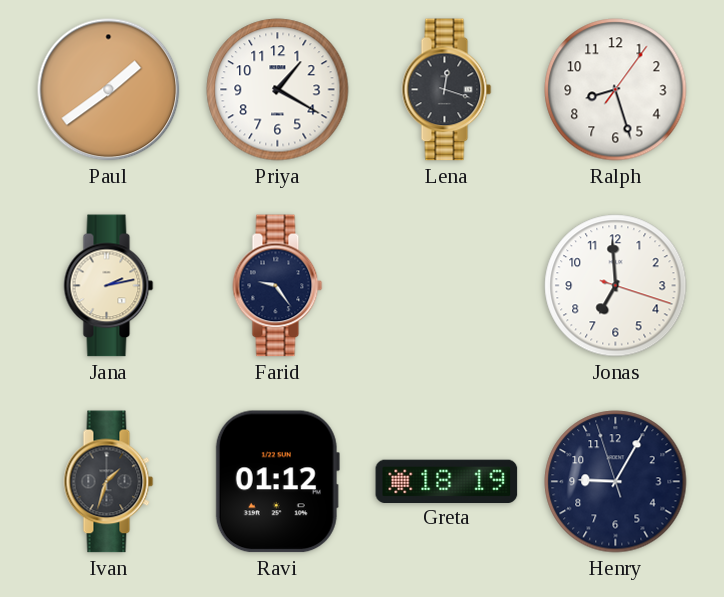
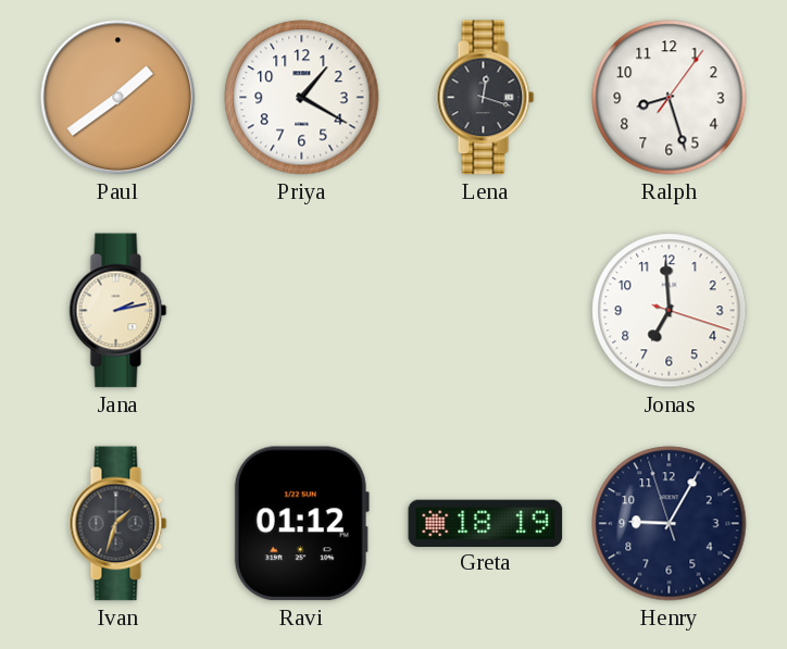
Farid: 9:24 -> none
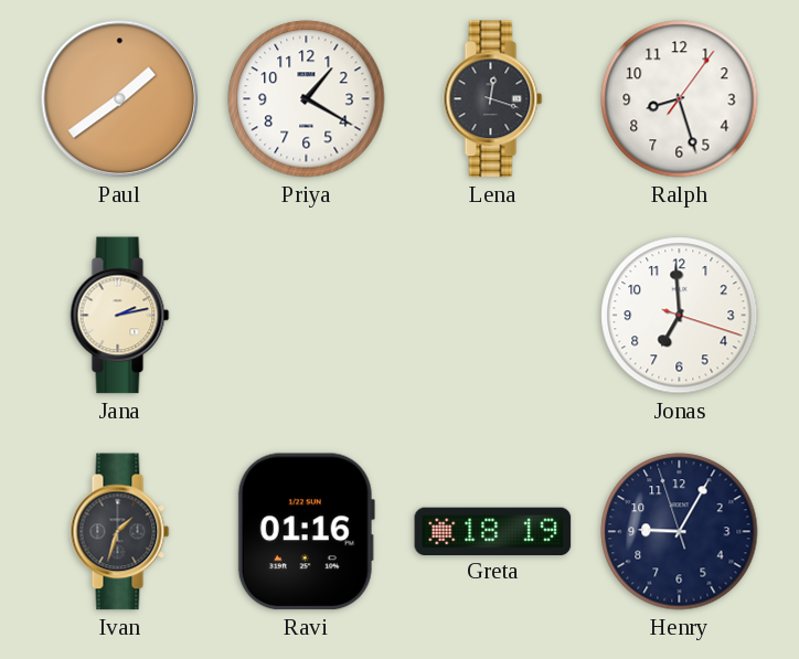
Ravi: 01:12 -> 01:16
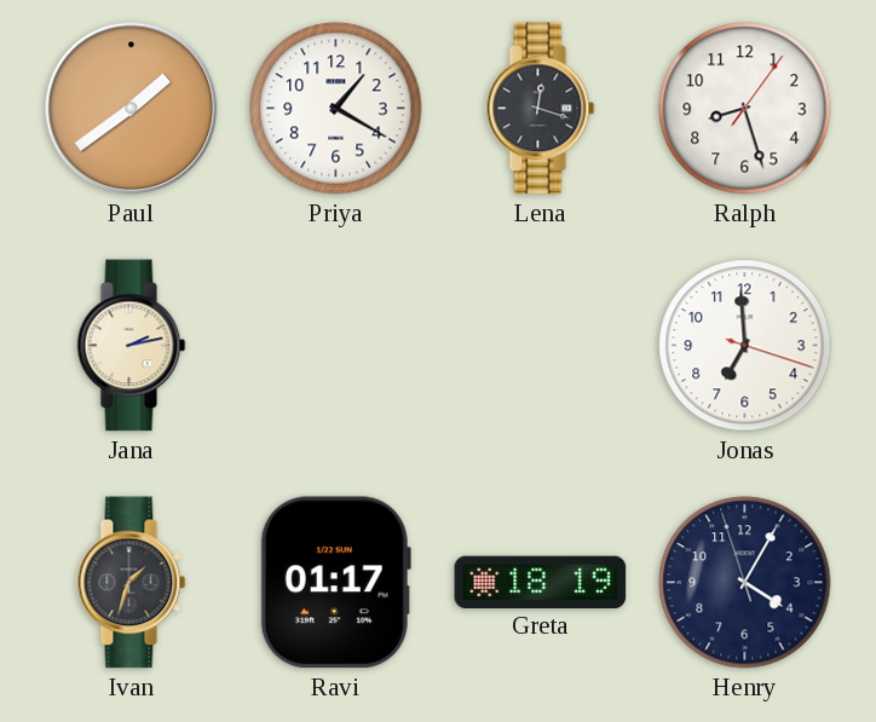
Ravi: 01:16 -> 01:17
Henry: 9:04 -> 4:04
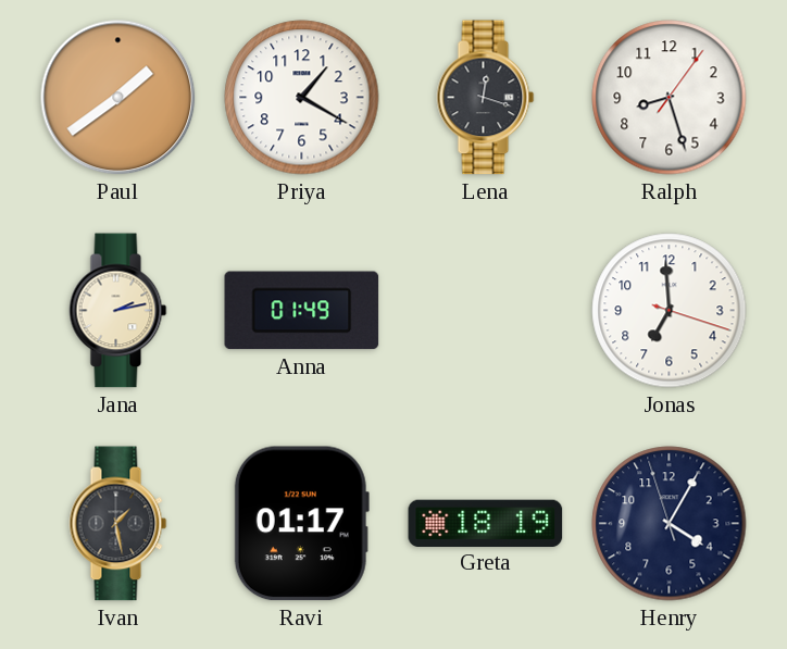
Anna: none -> 01:49
Ivan: 1:33 -> 1:28
